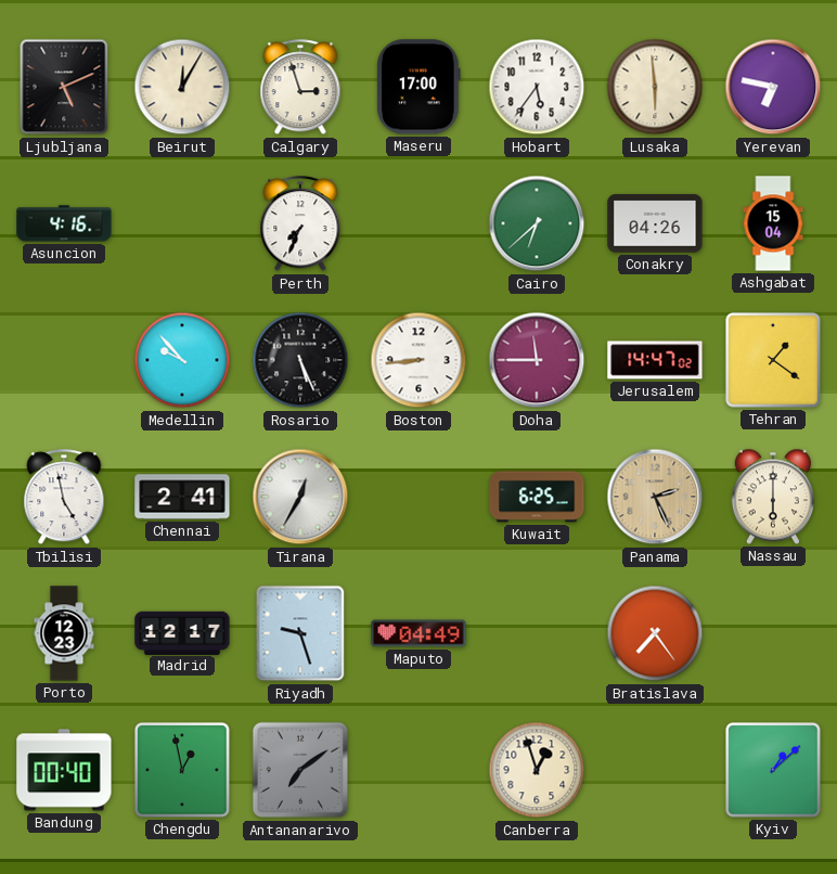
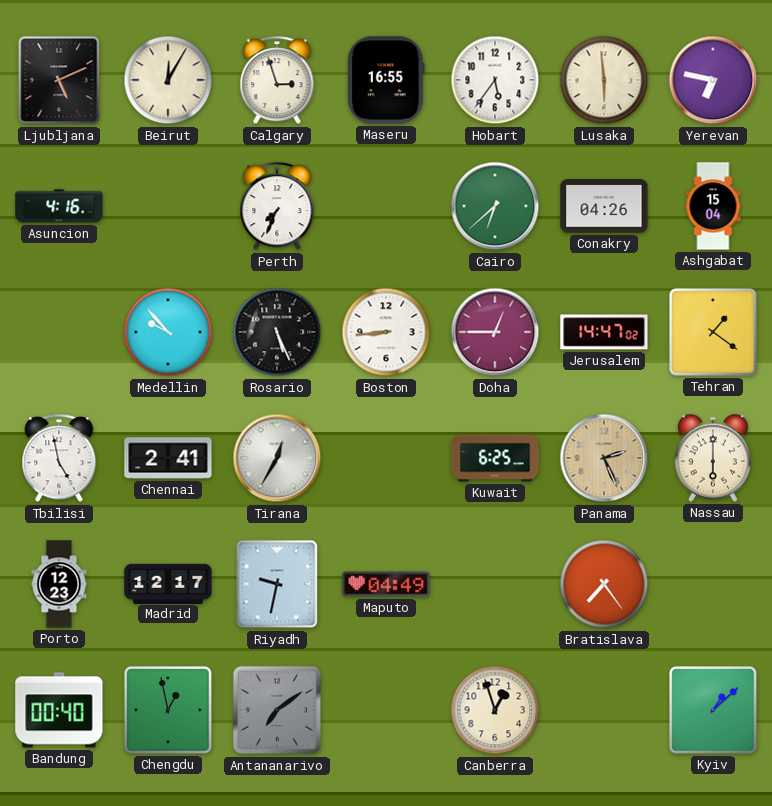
Maseru: 17:00 -> 16:55
Doha: 11:45 -> 12:45
Riyadh: 9:27 -> 9:32
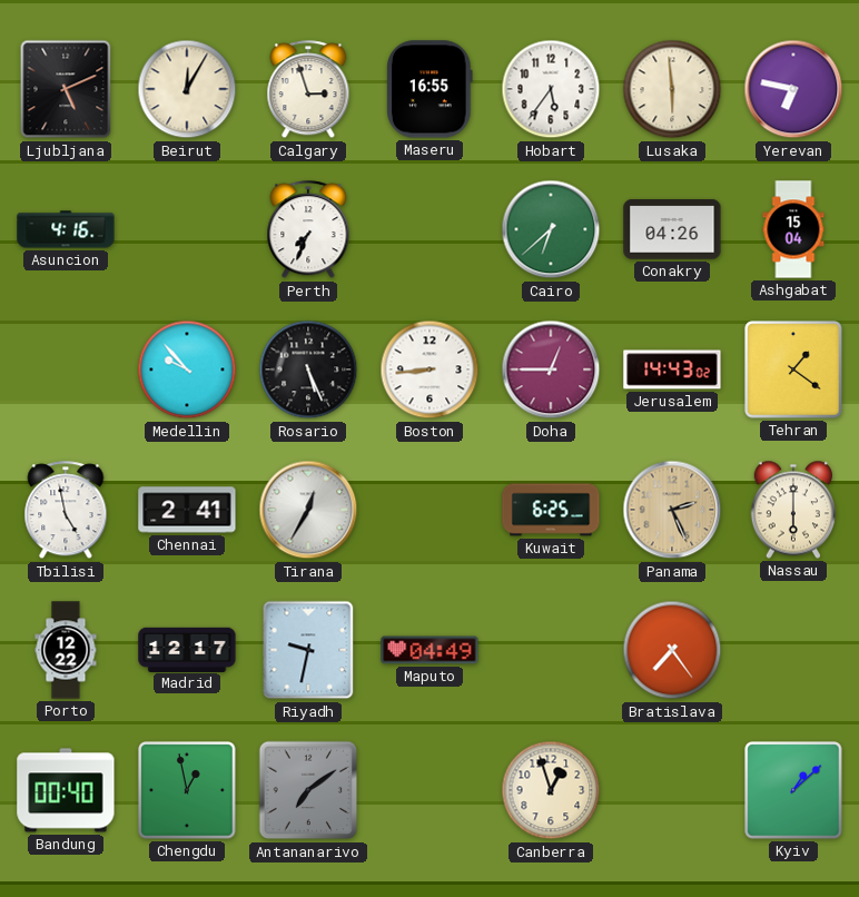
Jerusalem: 14:47 -> 14:43
Porto: 12:23 -> 12:22
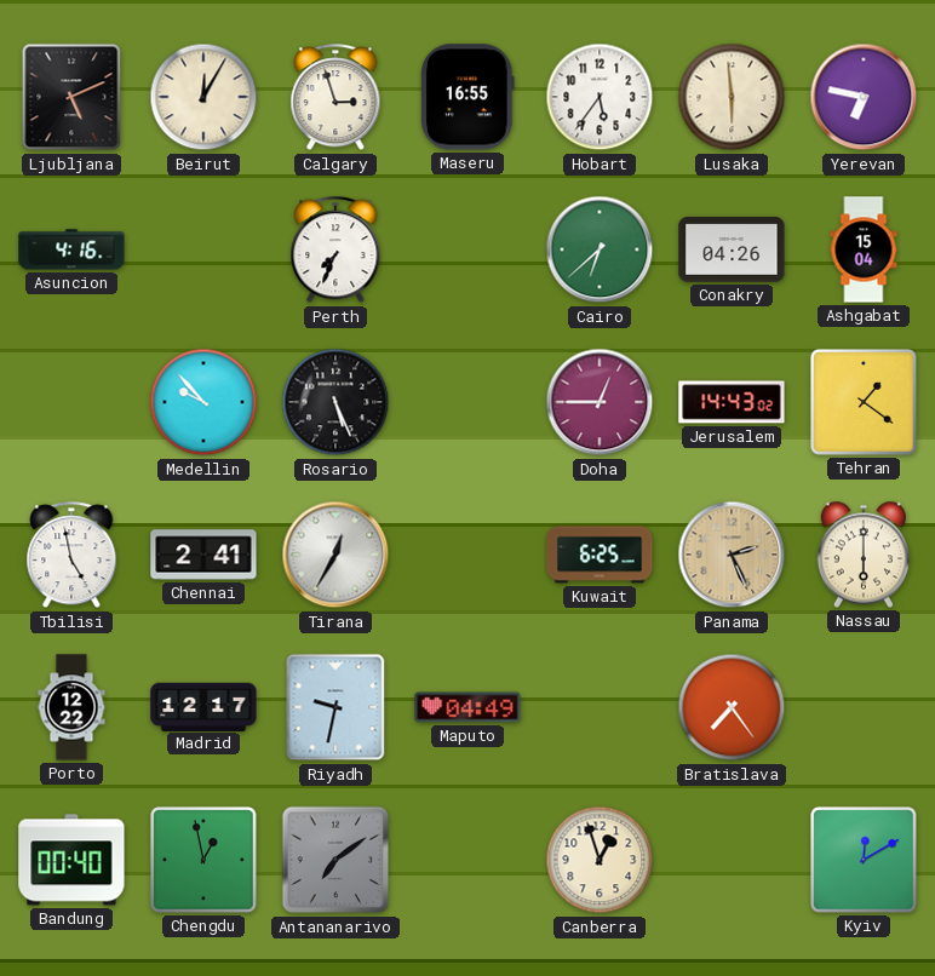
Boston: 8:44 -> none
Kyiv: 1:08 -> 12:10
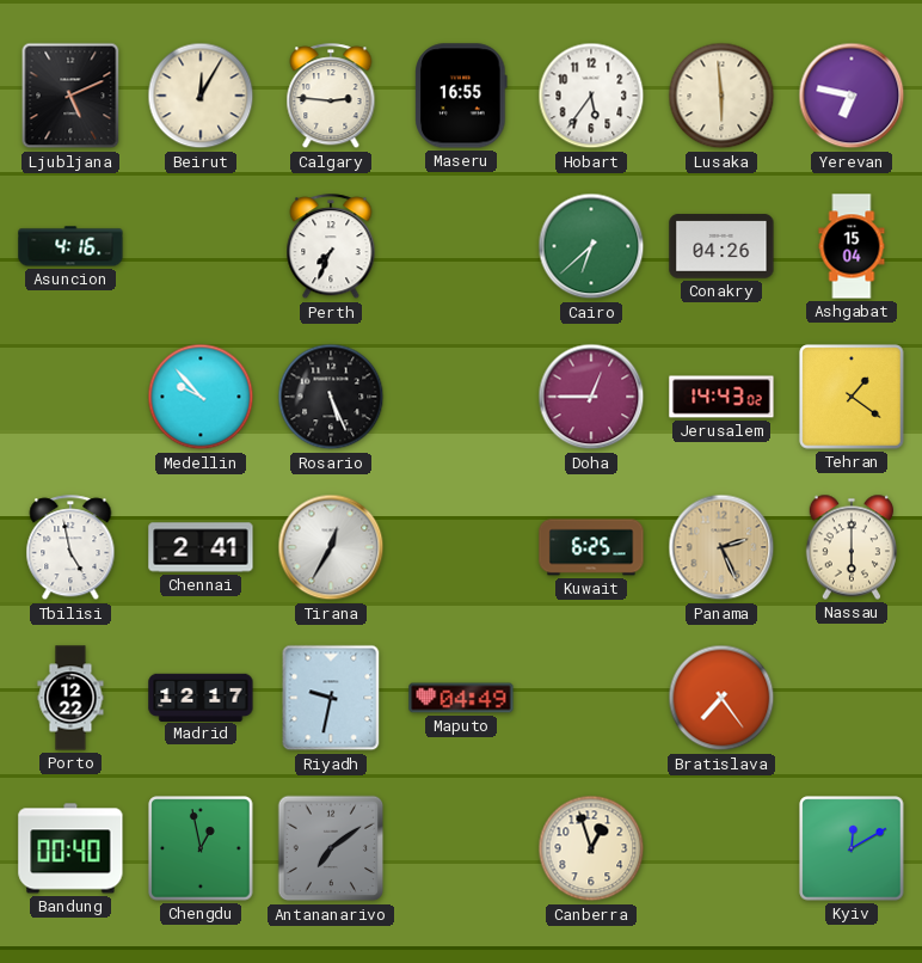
Calgary: 2:57 -> 2:46
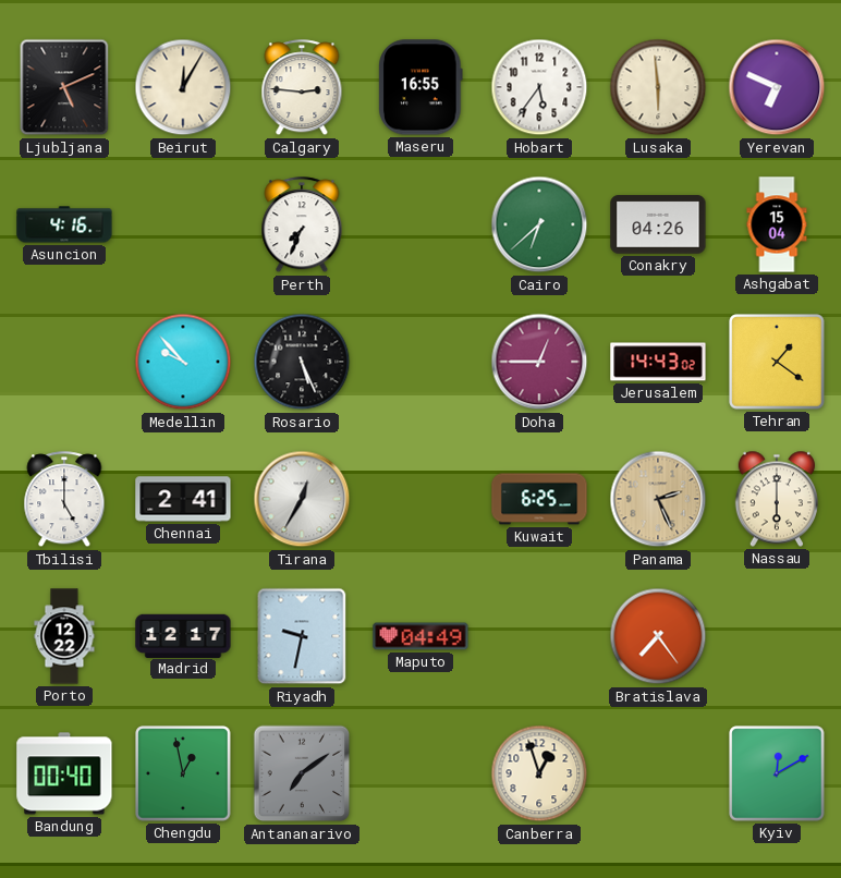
Yerevan: 6:47 -> 6:49
Tbilisi: 4:58 -> 5:00
